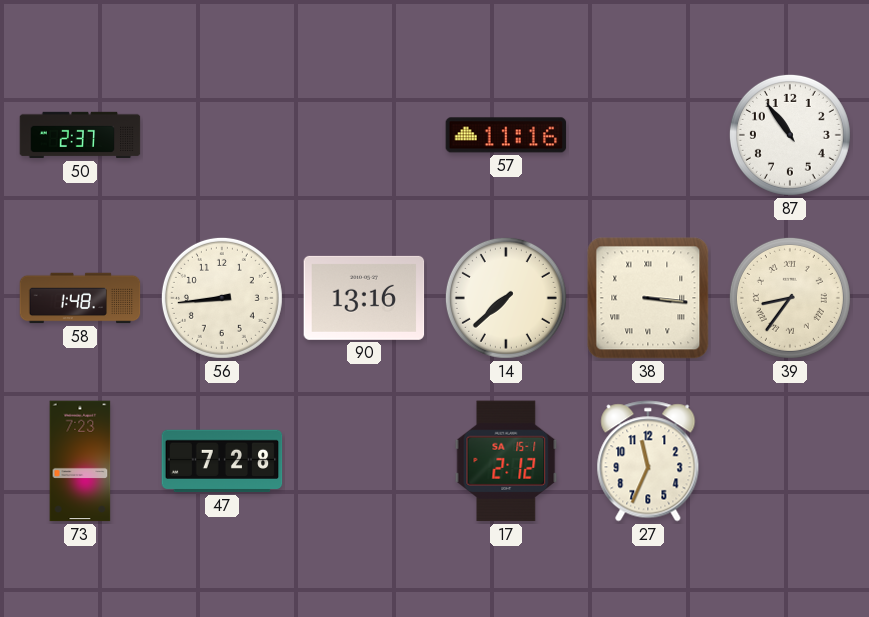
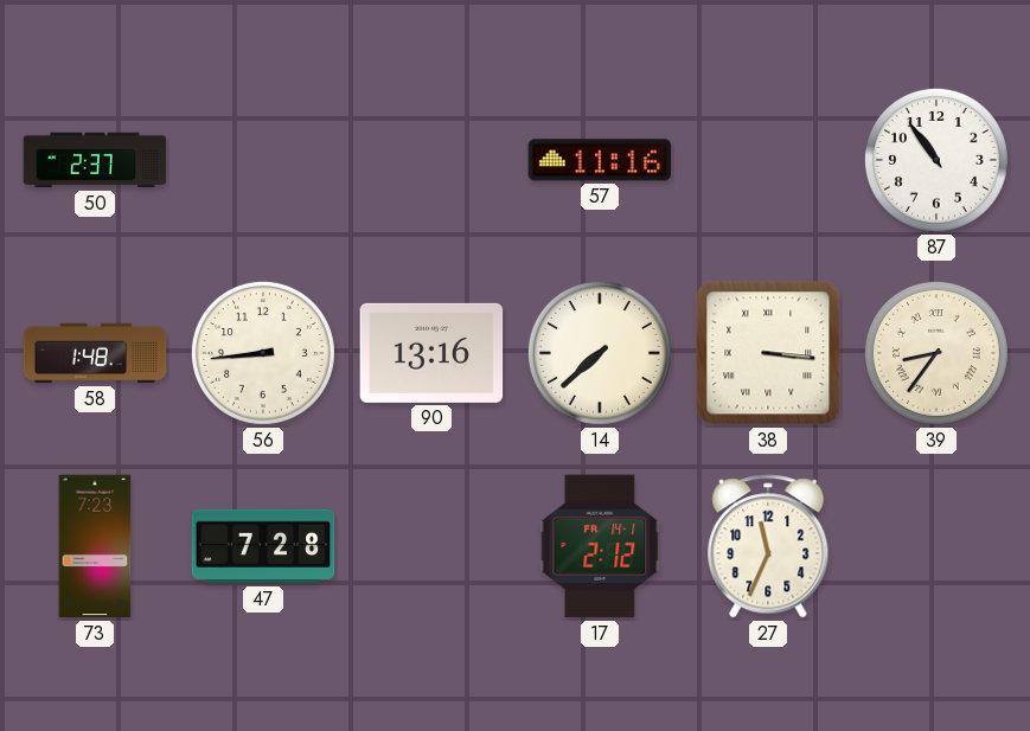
17 date: SA 15-1 -> FR 14-1
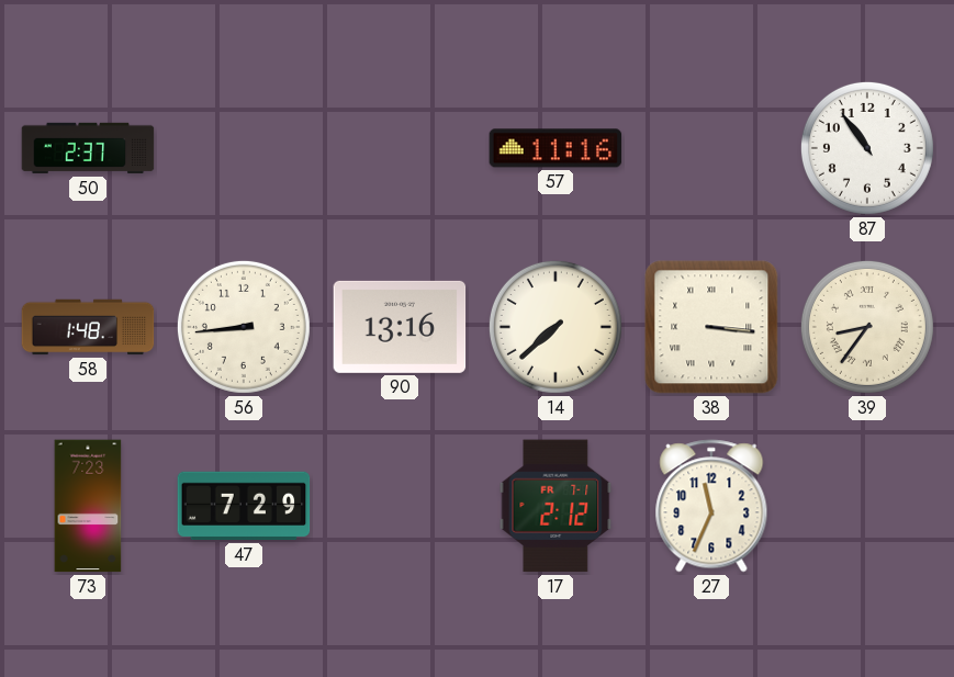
47: 7:28 -> 7:29
17 date: FR 14-1 -> FR 7-1
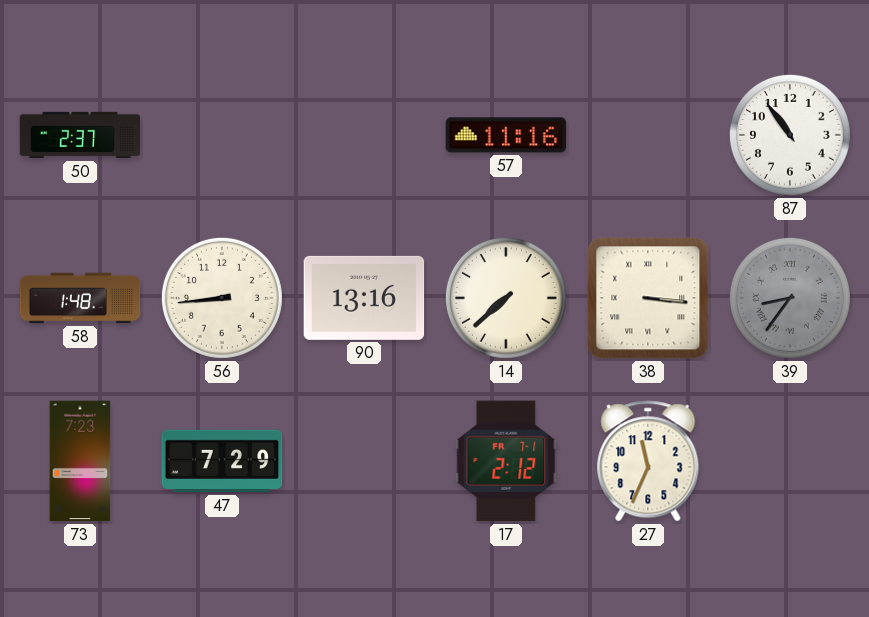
39 dial: cream -> grey
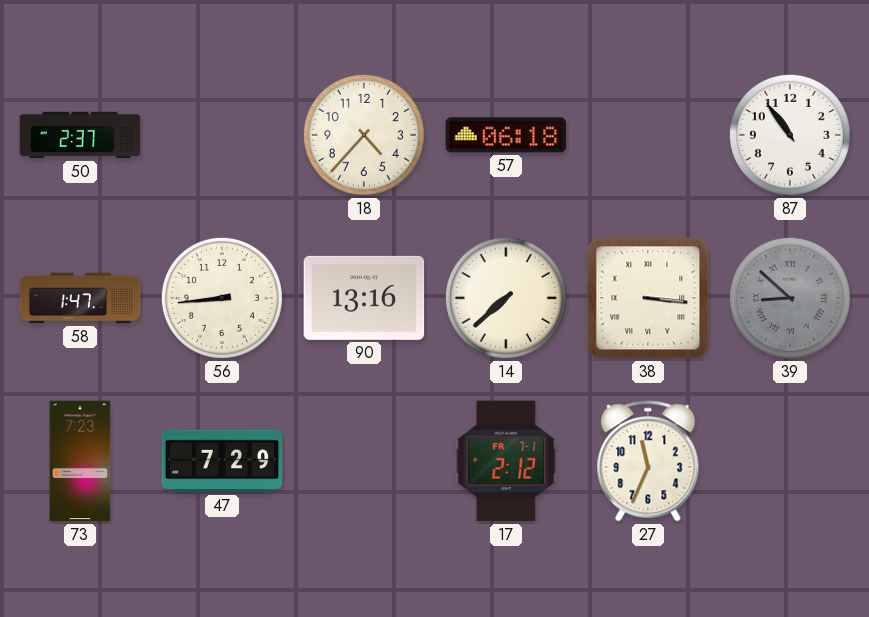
18: none -> 4:37
57: 11:16 -> 06:18
58: 1:48 -> 1:47
39: 8:36 -> 8:52
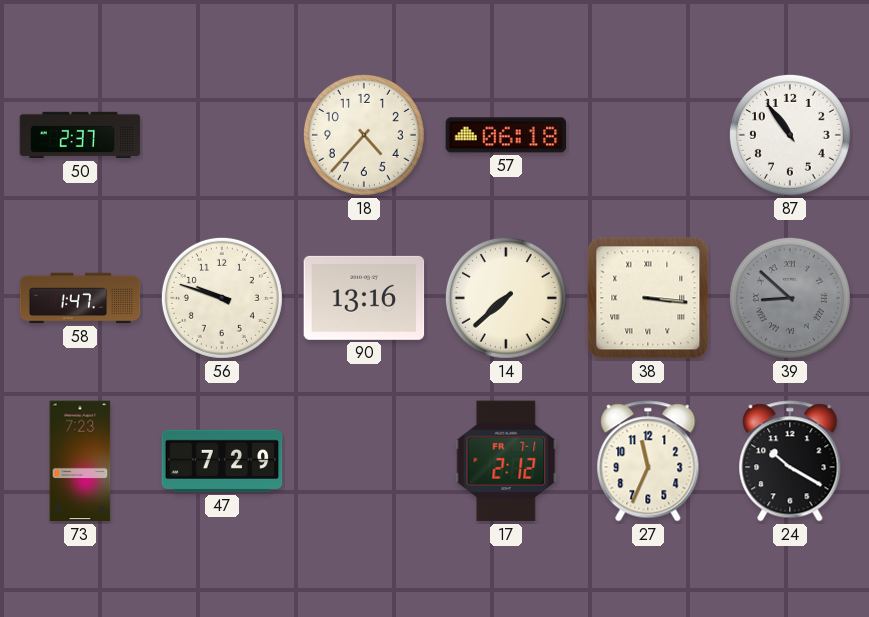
56: 8:44 -> 9:48
24: none -> 10:20
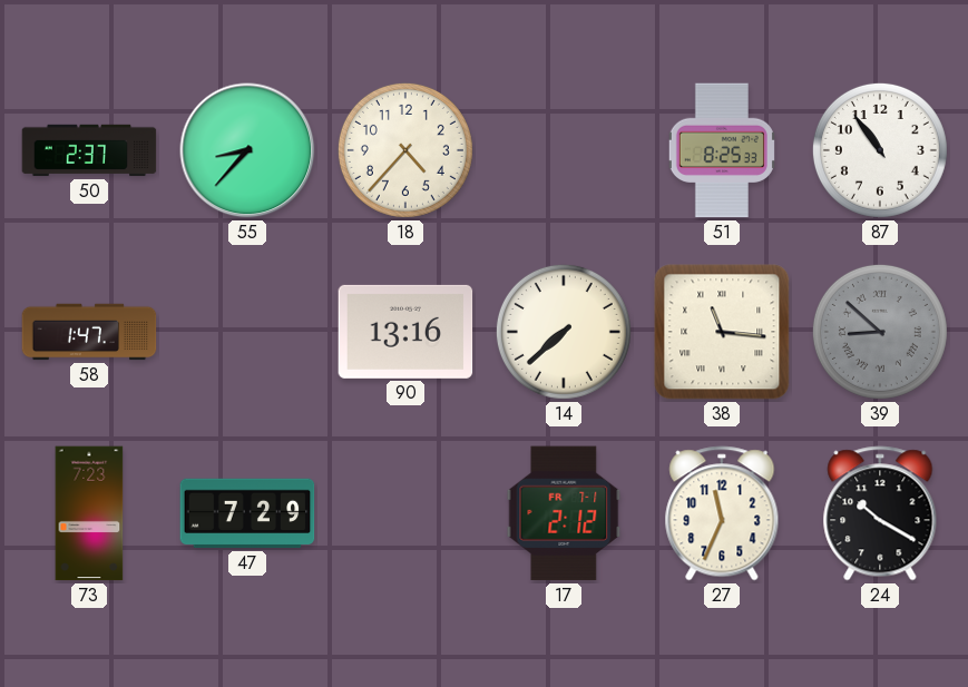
55: none -> 8:37
57: 06:18 -> none
51: none -> 8:25
56: 9:48 -> none
38: 3:16 -> 11:16
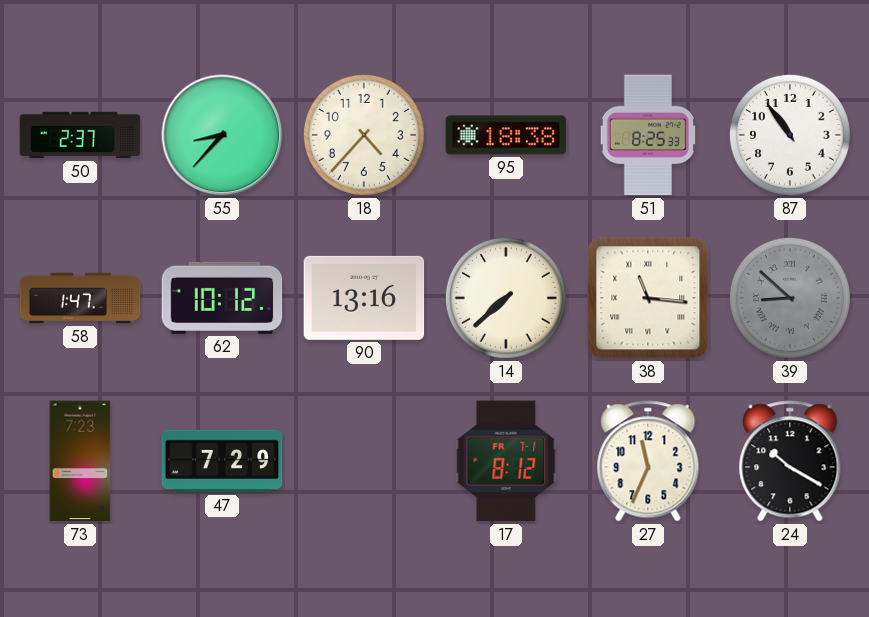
95: none -> 18:38
62: none -> 10:12
17: 2:12 -> 8:12
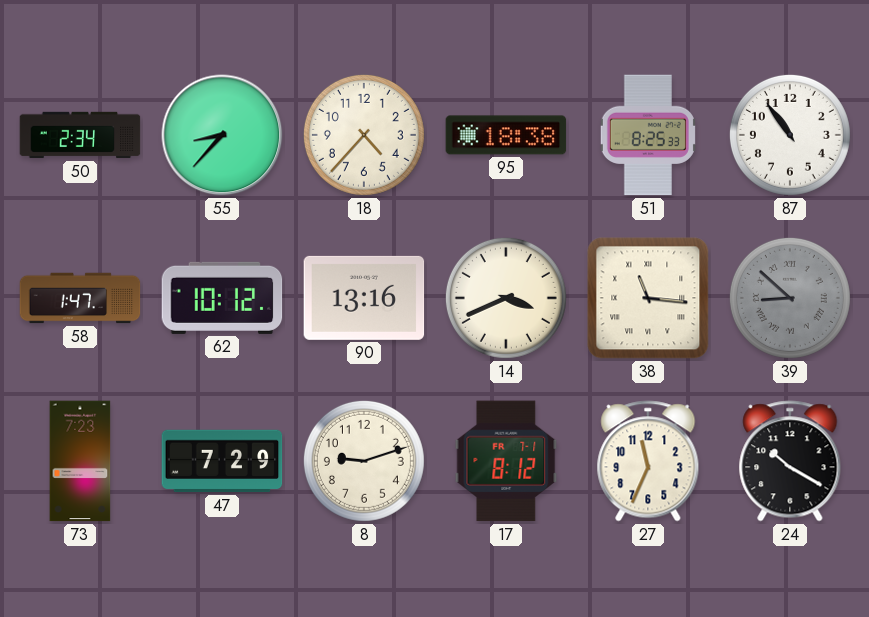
50: 2:37 -> 2:34
14: 7:38 -> 3:41
8: none -> 9:12
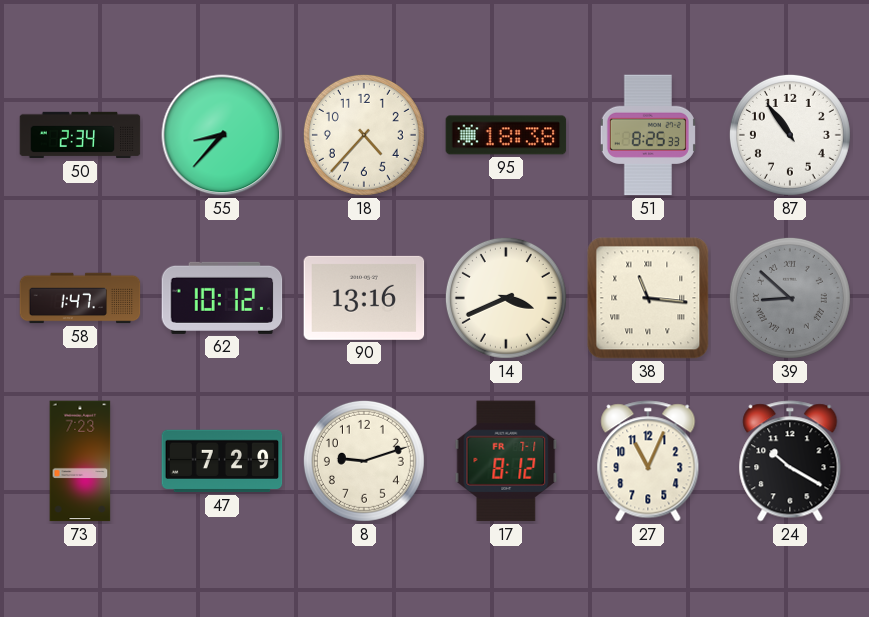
27: 11:34 -> 11:04
